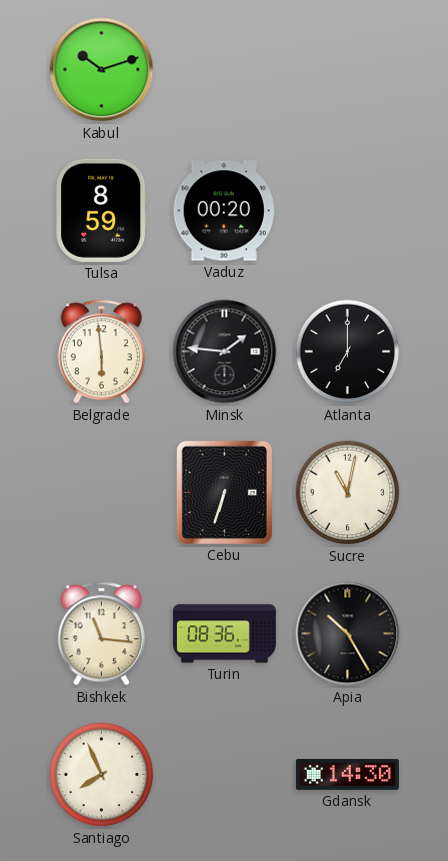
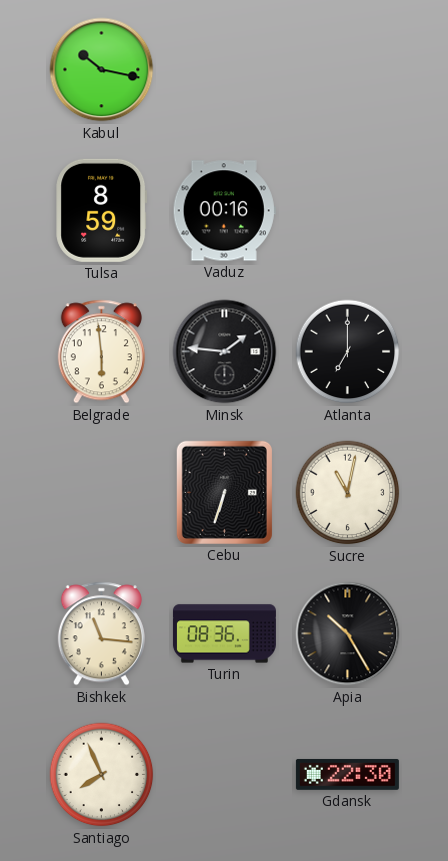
Kabul: 10:12 -> 10:17
Vaduz: 00:20 -> 00:16
Gdansk: 14:30 -> 22:30
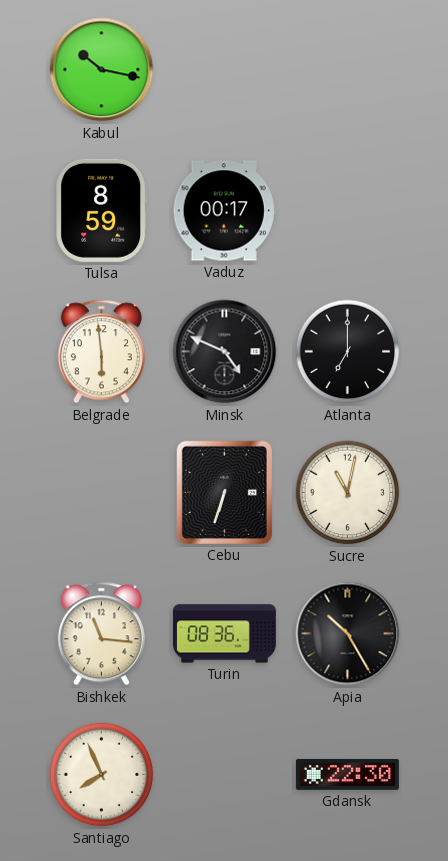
Vaduz: 00:16 -> 00:17
Minsk: 1:46 -> 4:49
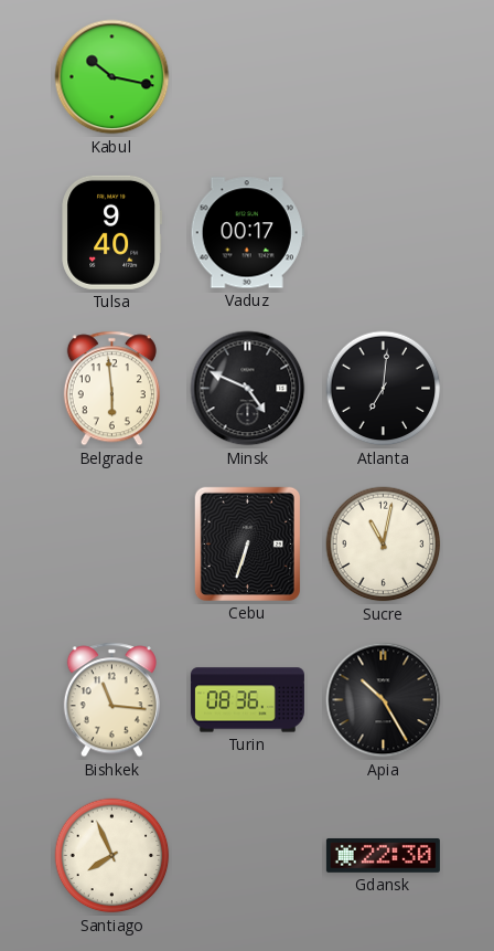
Tulsa: 8:59 -> 9:40
Atlanta: 7:00 -> 7:01
